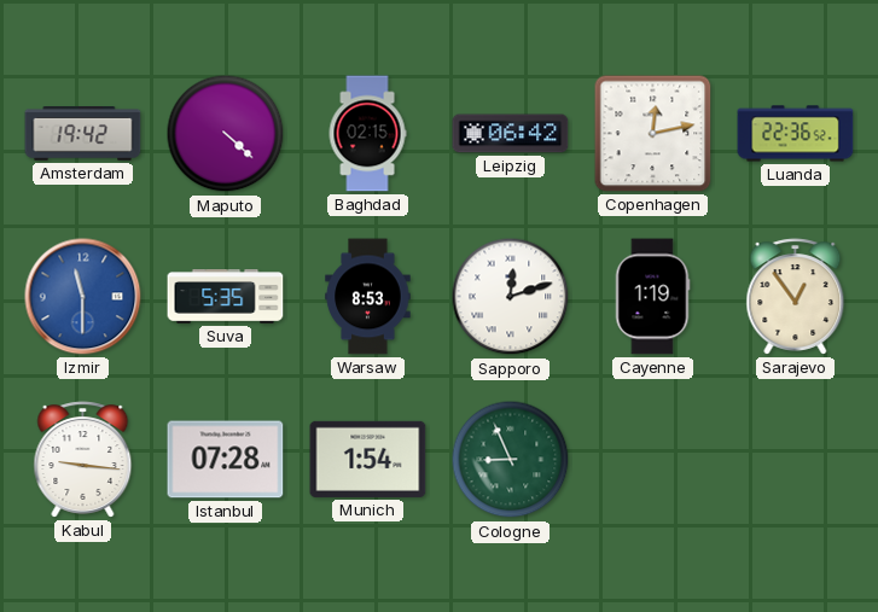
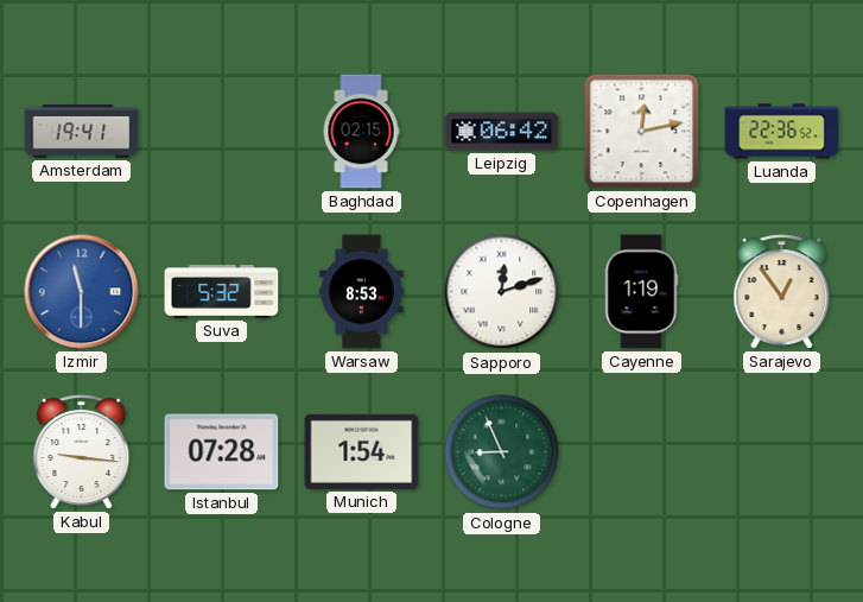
Amsterdam: 19:42 -> 19:41
Maputo: 4:22 -> none
Suva: 5:35 -> 5:32
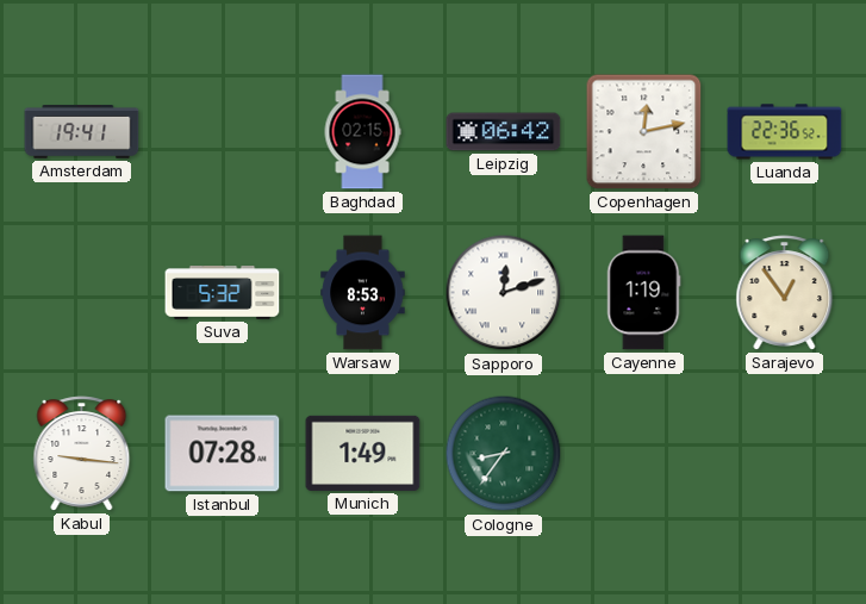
Izmir: 11:30 -> none
Munich: 1:54 -> 1:49
Cologne: 8:56 -> 8:36
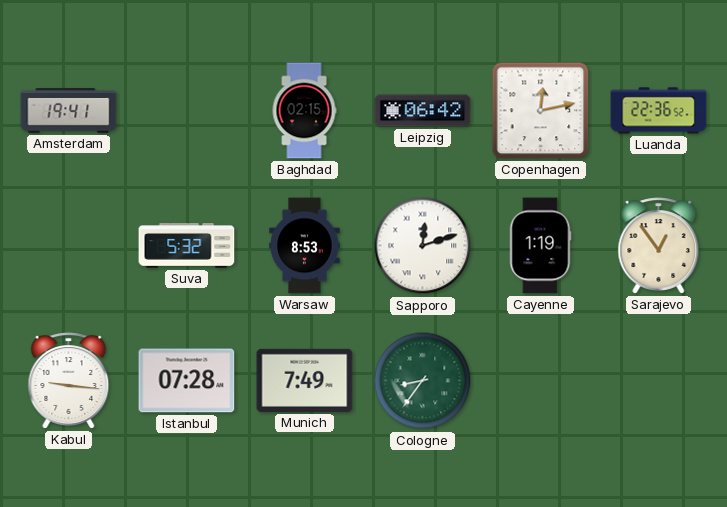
Munich: 1:49 -> 7:49
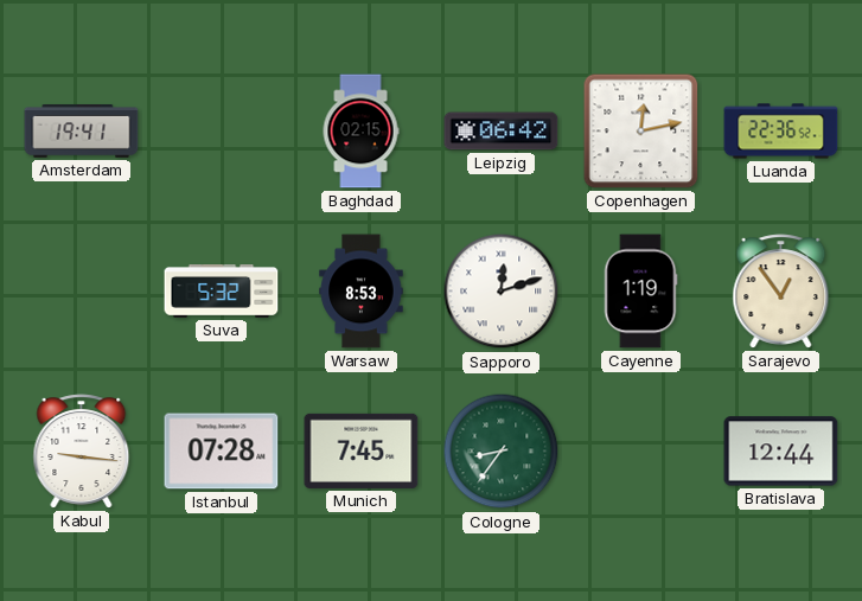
Munich: 7:49 -> 7:45
Bratislava: none -> 12:44
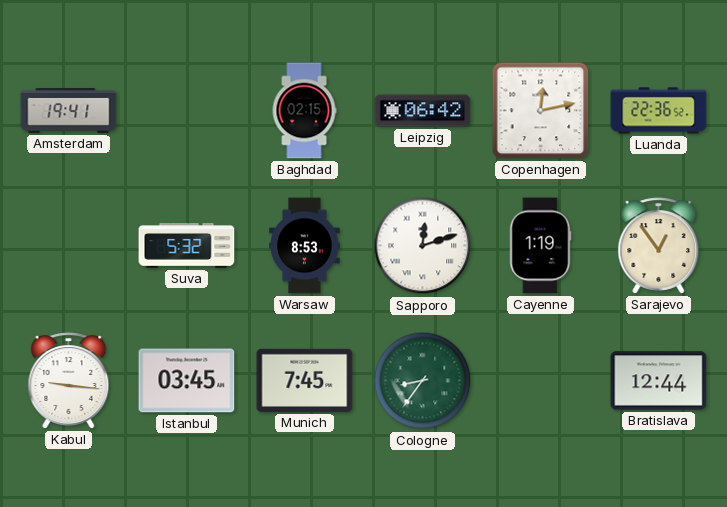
Istanbul: 07:28 -> 03:45
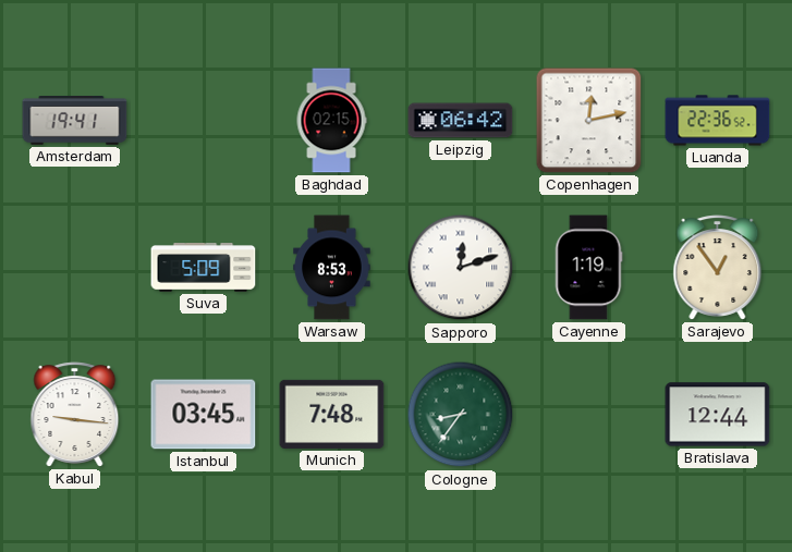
Suva: 5:32 -> 5:09
Munich: 7:45 -> 7:48
